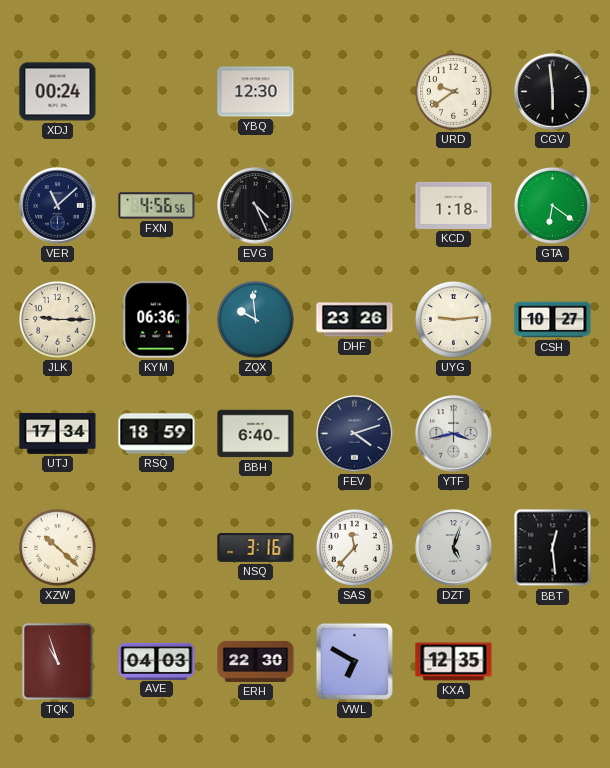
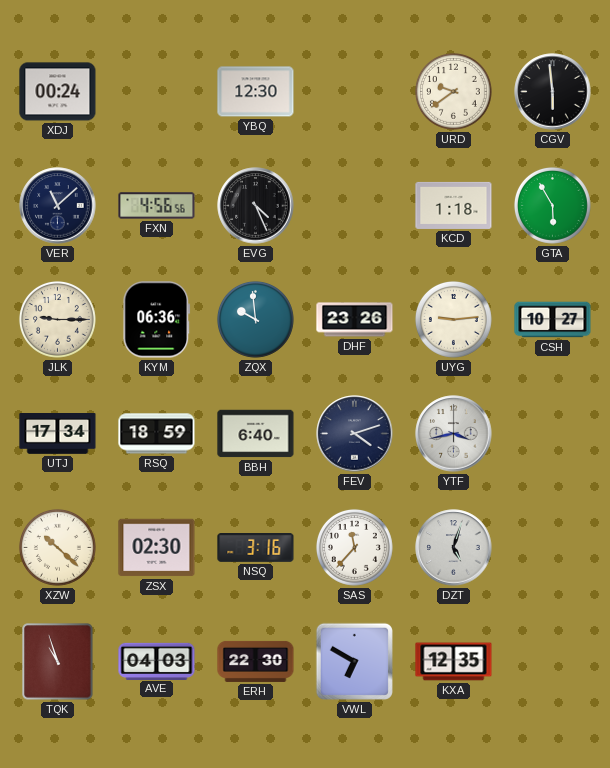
GTA: 6:21 -> 5:55
ZSX: none -> 02:30
BBT: 12:29 -> none
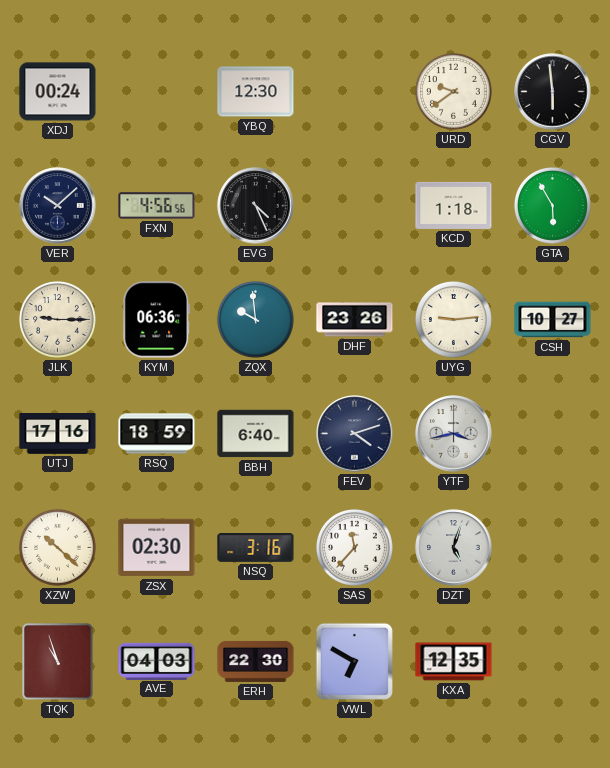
VER: 11:08 -> 10:08
UTJ: 17:34 -> 17:16
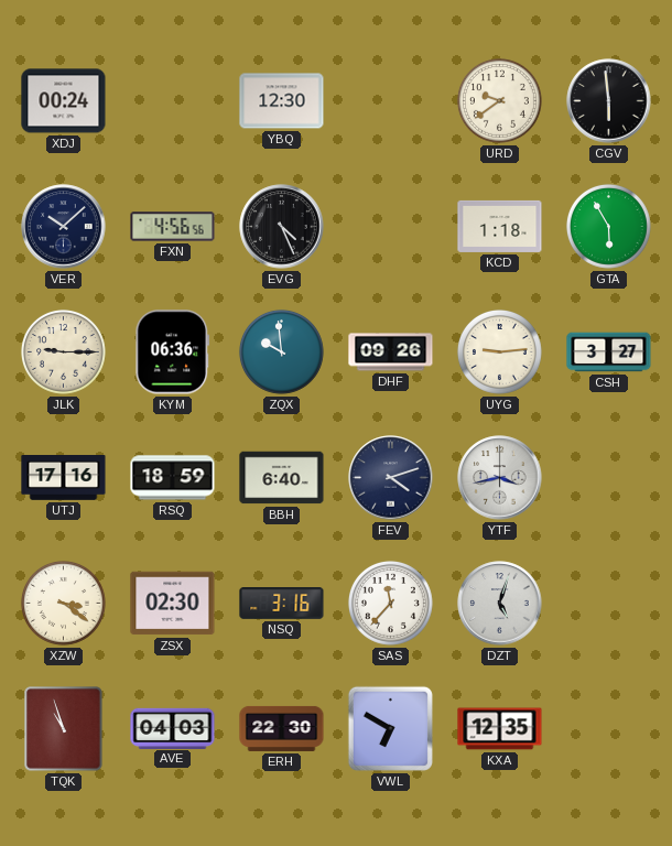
DHF: 23:26 -> 09:26
CSH: 10:27 -> 3:27
XZW: 10:22 -> 3:21
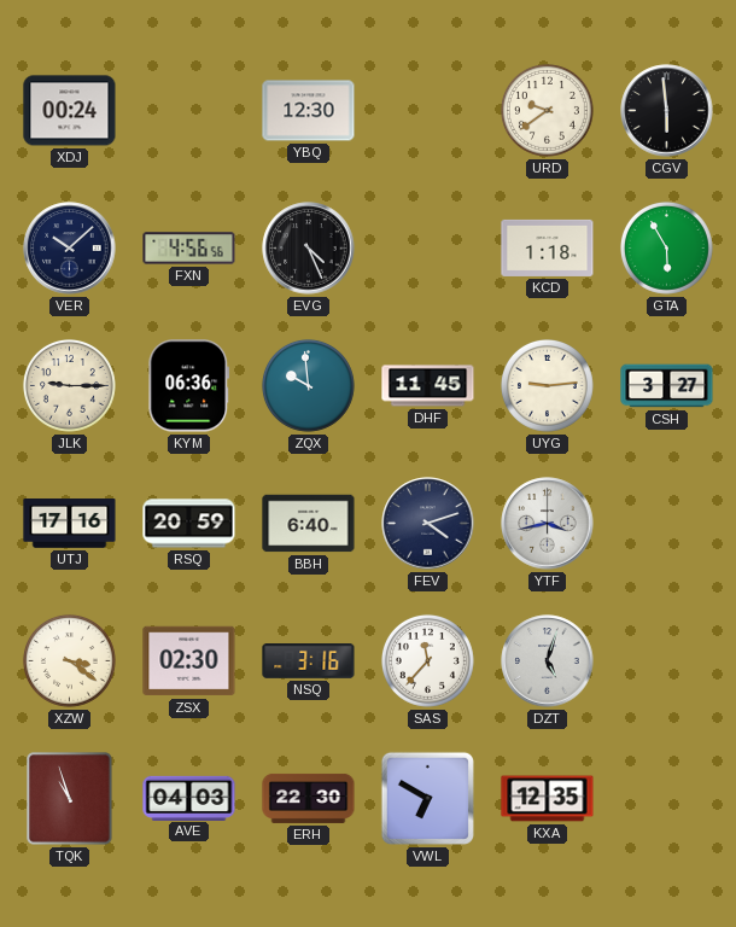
DHF: 09:26 -> 11:45
RSQ: 18:59 -> 20:59
